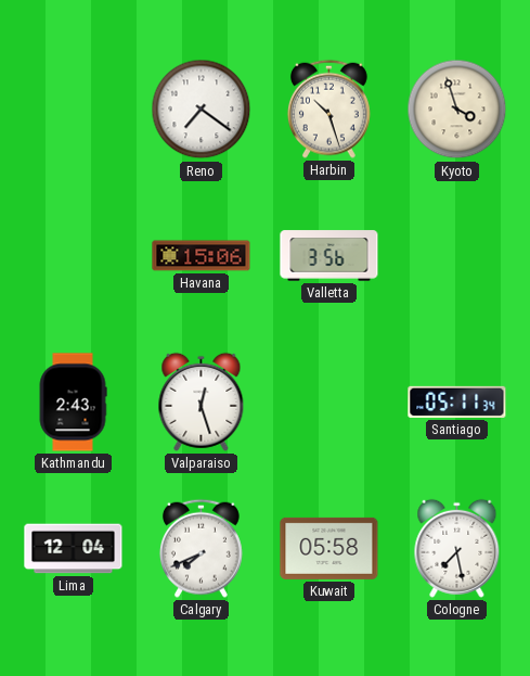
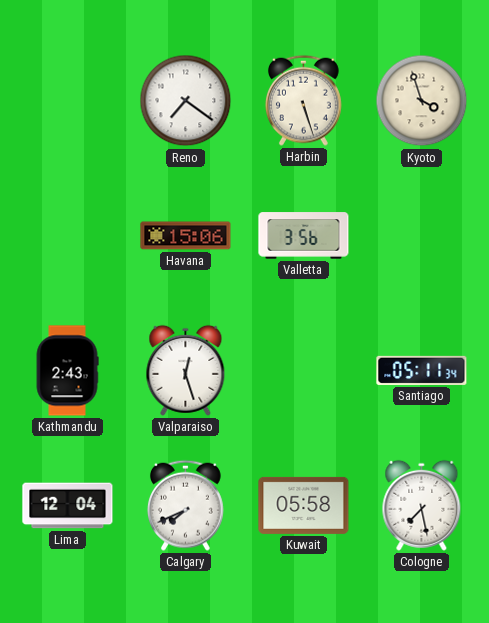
Harbin: 10:27 -> 5:27
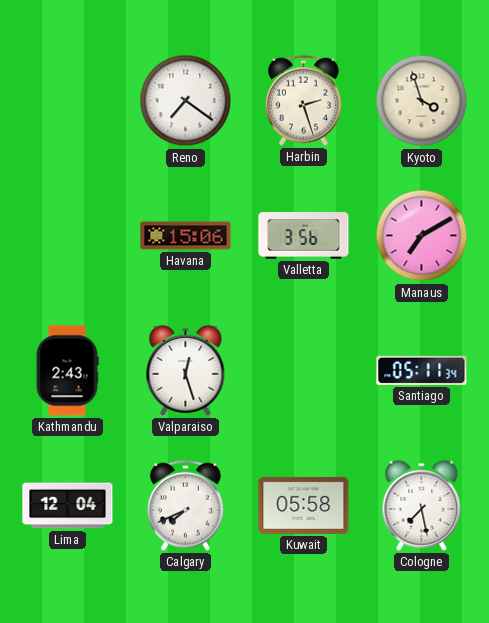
Harbin: 5:27 -> 2:27
Manaus: none -> 7:10
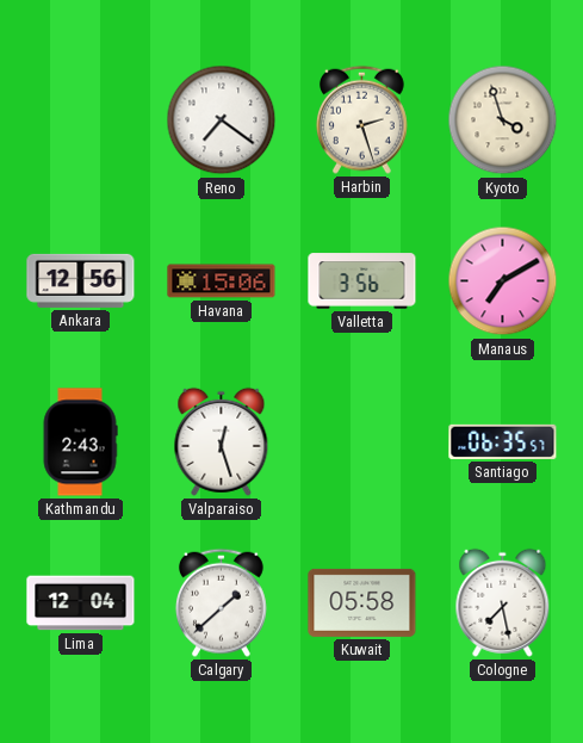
Ankara: none -> 12:56
Santiago: 05:11 -> 06:35
Calgary: 7:41 -> 1:38
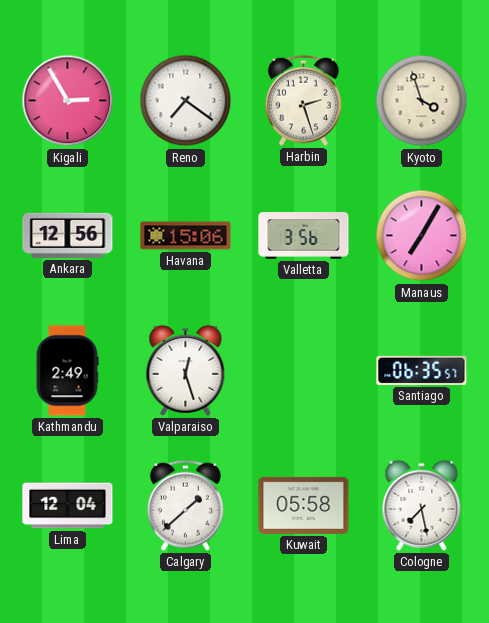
Kigali: none -> 2:55
Manaus: 7:10 -> 7:05
Kathmandu: 2:43 -> 2:49
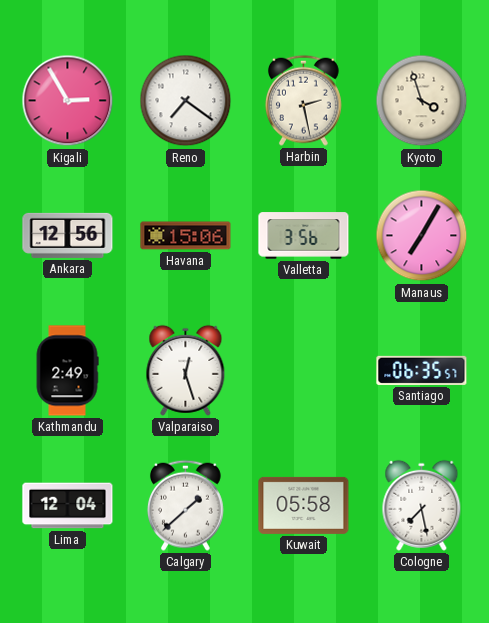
Harbin: 2:27 -> 2:28
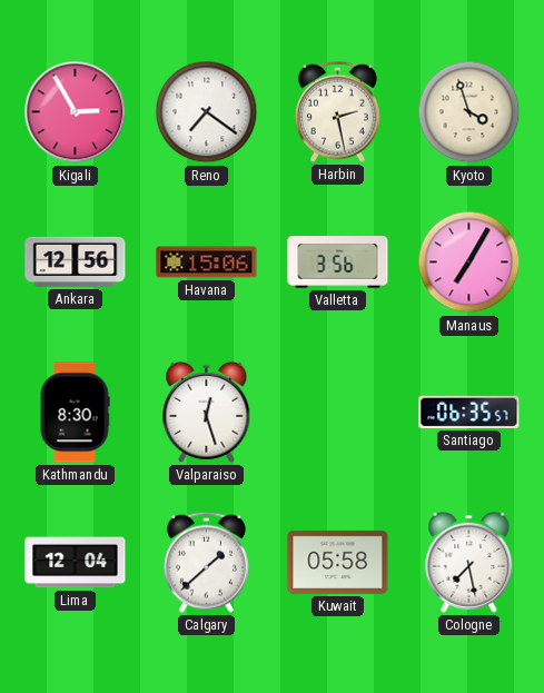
Kathmandu: 2:49 -> 8:30
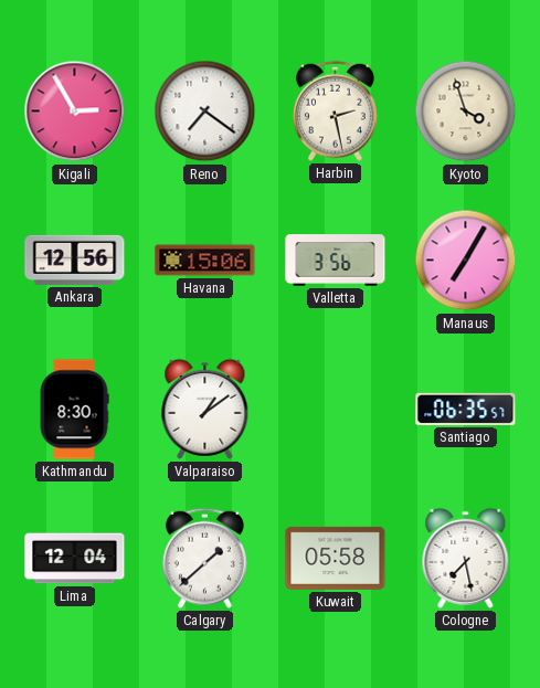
Valparaiso: 12:27 -> 1:09
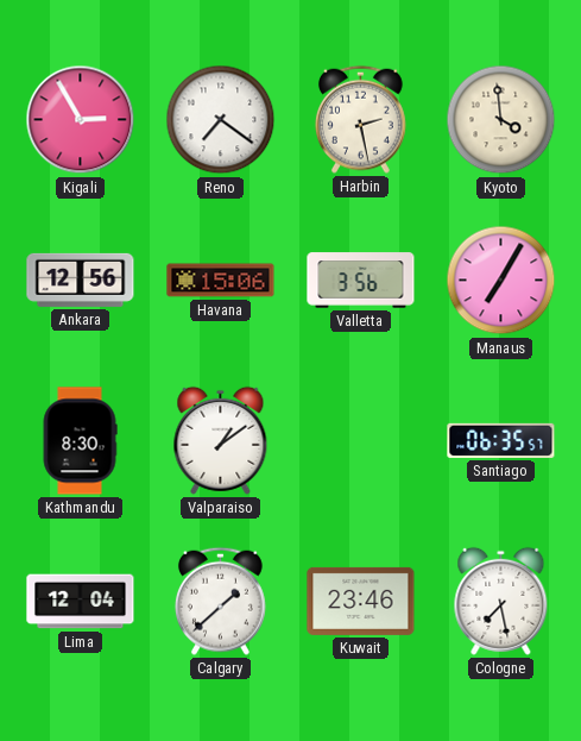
Kyoto: 3:57 -> 3:59
Kuwait: 05:58 -> 23:46
